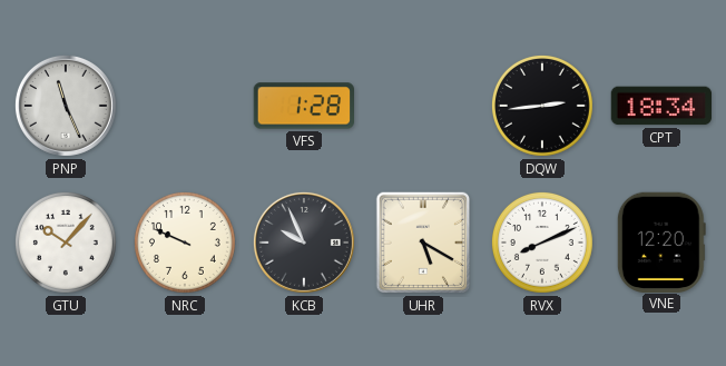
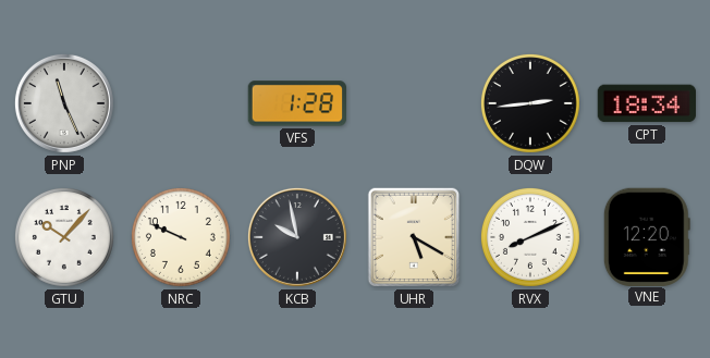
KCB: 9:56 -> 9:58
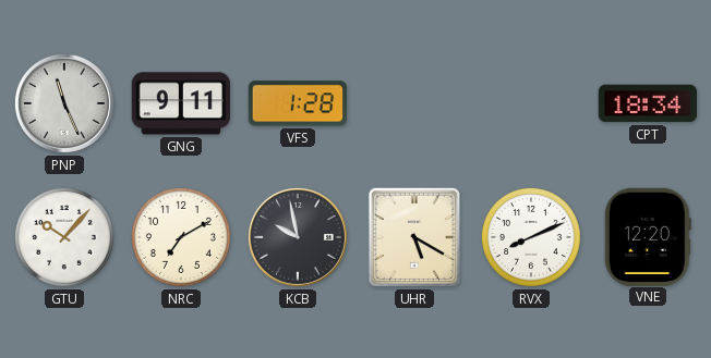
GNG: none -> 9:11
DQW: 2:44 -> none
NRC: 9:49 -> 7:10
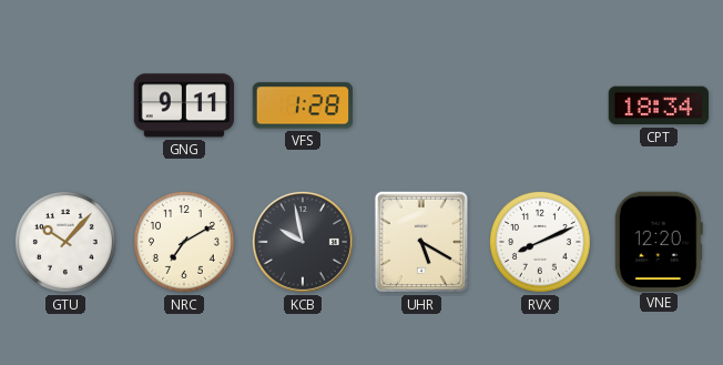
PNP: 11:26 -> none
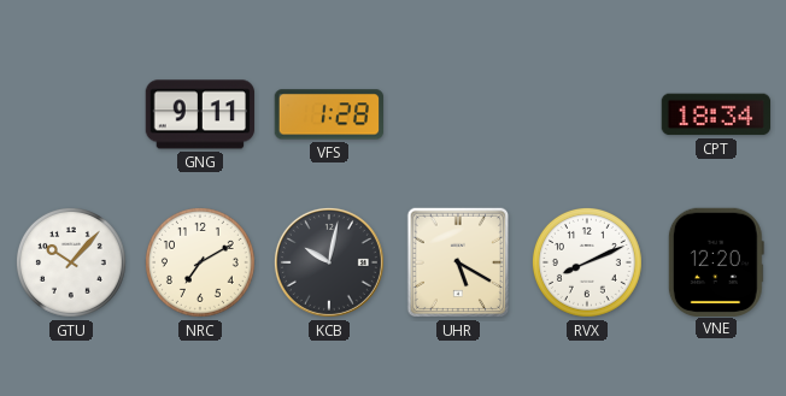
KCB: 9:58 -> 10:02
